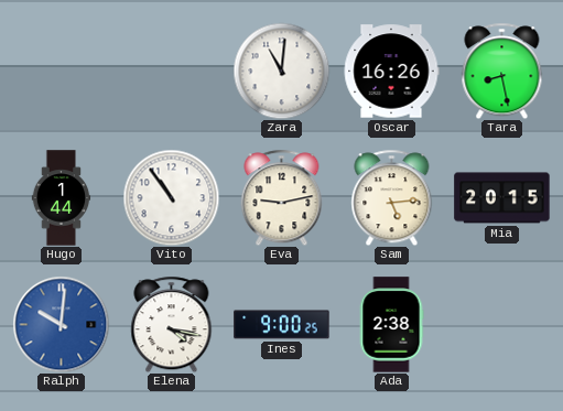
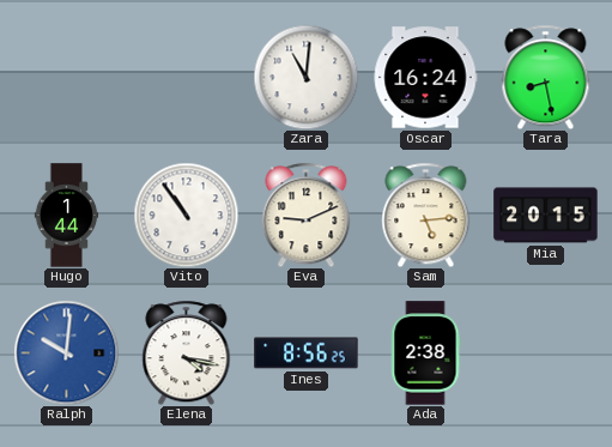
Oscar: 16:26 -> 16:24
Eva: 9:13 -> 9:11
Ines: 9:00 -> 8:56
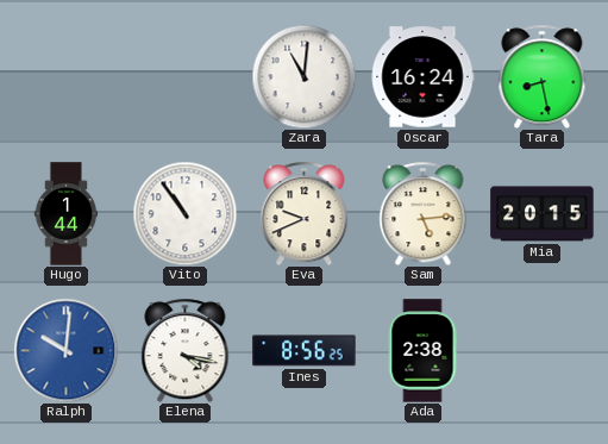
Eva: 9:11 -> 9:41
